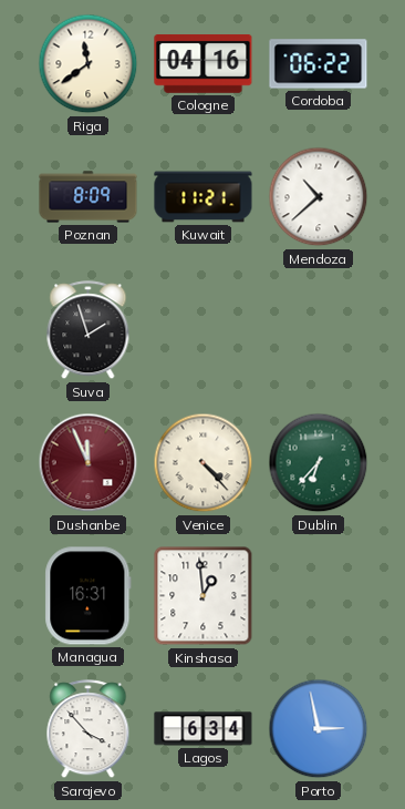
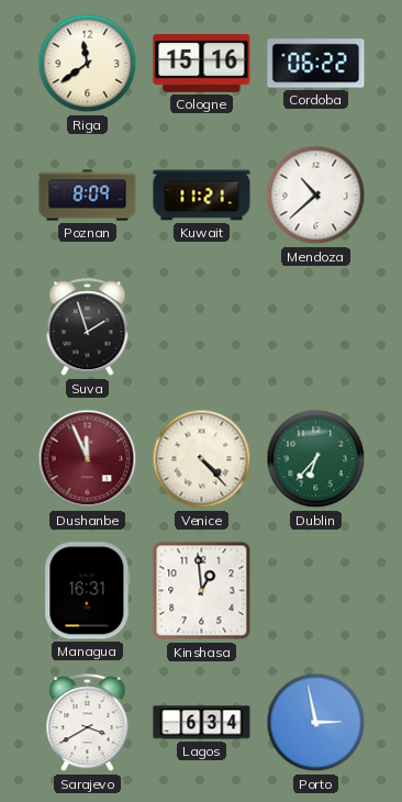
Cologne: 04:16 -> 15:16
Sarajevo: 3:53 -> 3:40
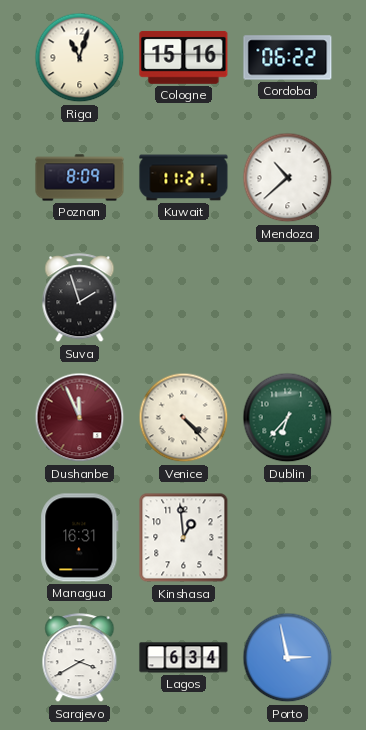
Riga: 11:39 -> 11:03
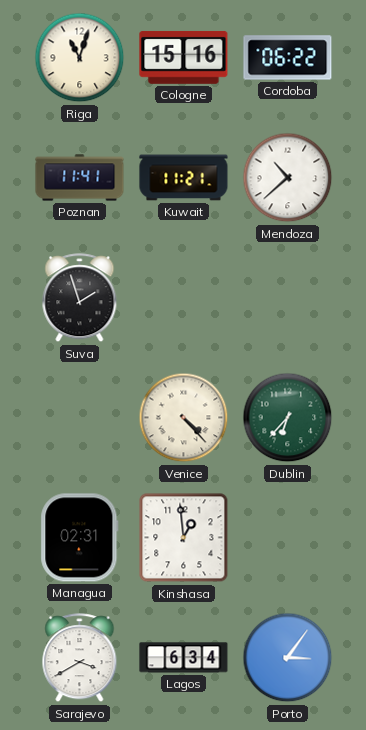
Poznan: 8:09 -> 11:41
Dushanbe: 11:56 -> none
Managua: 16:31 -> 02:31
Porto: 2:58 -> 3:06
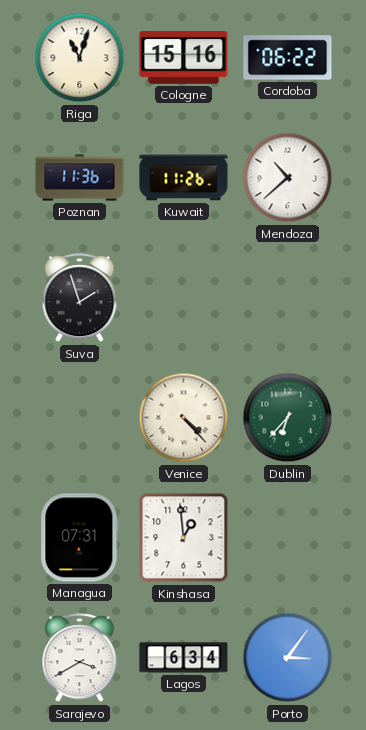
Poznan: 11:41 -> 11:36
Kuwait: 11:21 -> 11:26
Managua: 02:31 -> 07:31
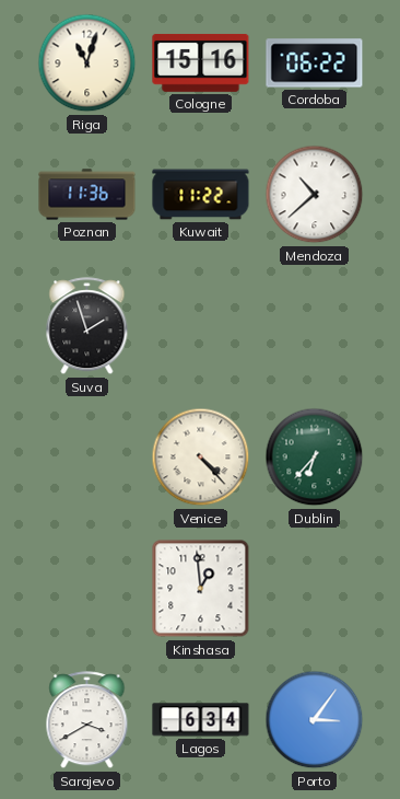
Kuwait: 11:26 -> 11:22
Managua: 07:31 -> none
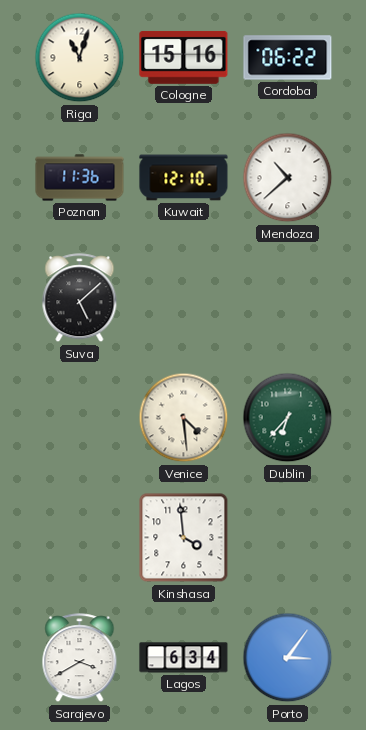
Kuwait: 11:22 -> 12:10
Suva: 1:57 -> 5:08
Venice: 4:23 -> 4:29
Kinshasa: 12:59 -> 3:59
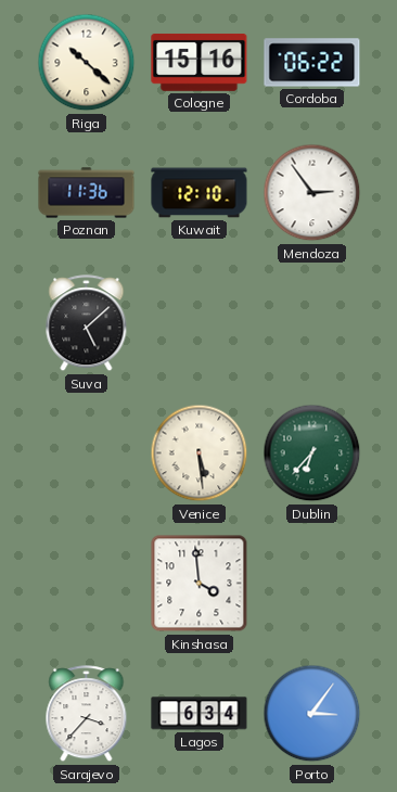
Riga: 11:03 -> 10:22
Mendoza: 10:38 -> 2:54
Venice: 4:29 -> 5:29
Sarajevo: 3:40 -> 3:37
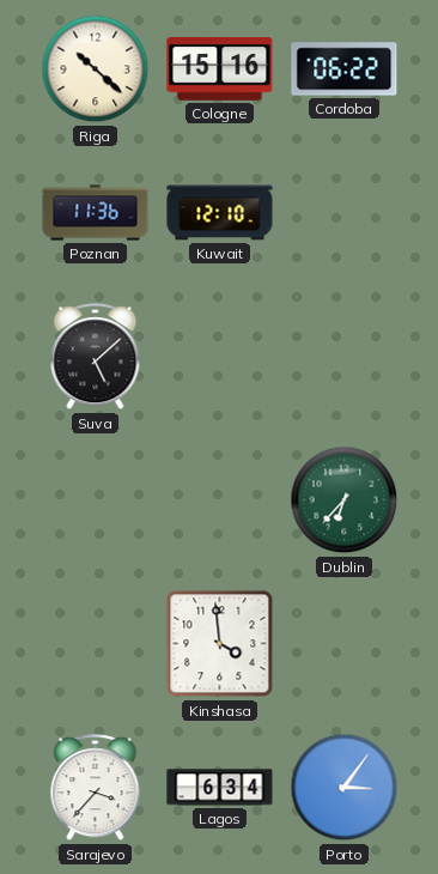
Mendoza: 2:54 -> none
Venice: 5:29 -> none
